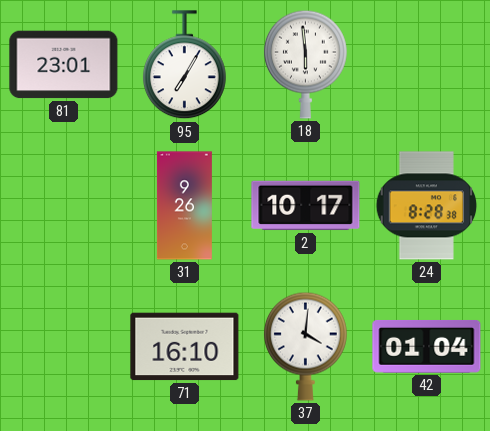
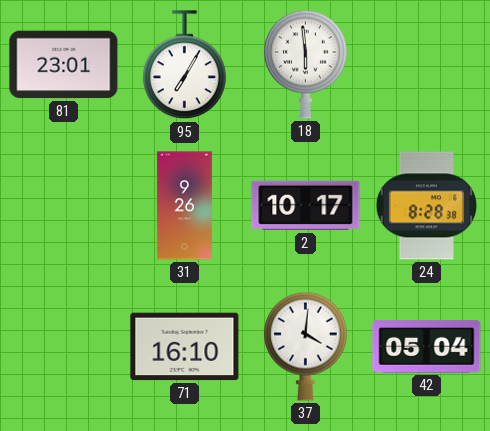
42: 01:04 -> 05:04
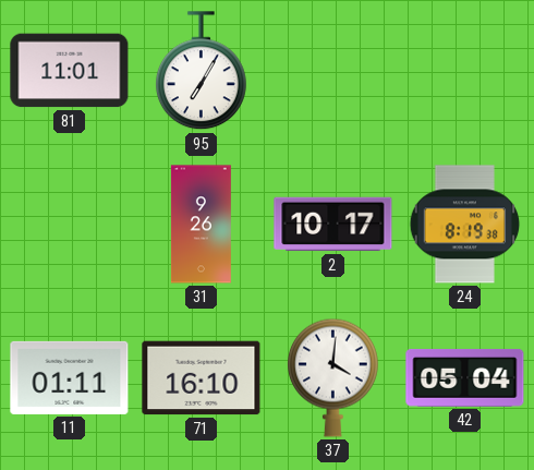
81: 23:01 -> 11:01
18: 5:59 -> none
24: 8:28 -> 8:19
11: none -> 01:11
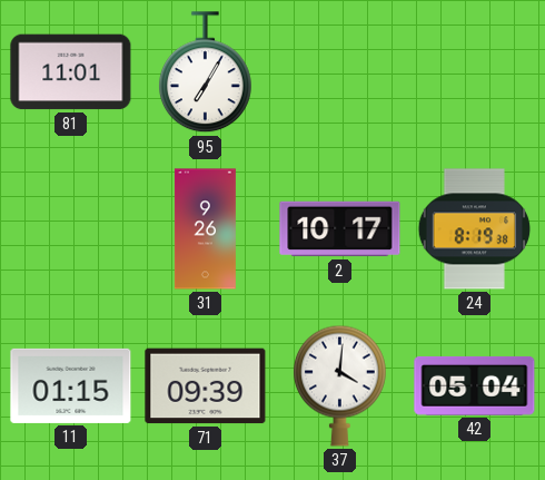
11: 01:11 -> 01:15
71: 16:10 -> 09:39
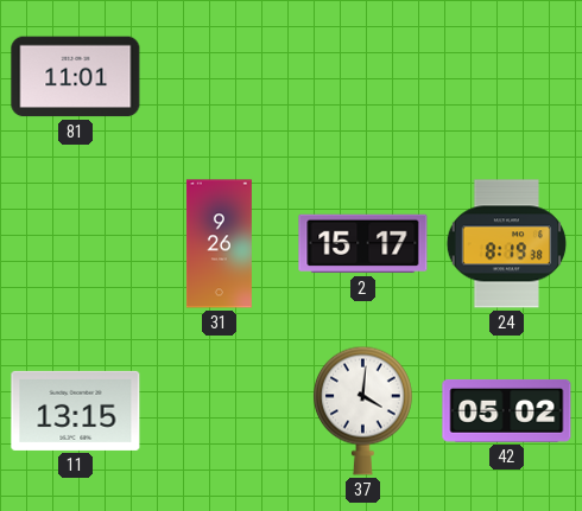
95: 7:05 -> none
2: 10:17 -> 15:17
11: 01:15 -> 13:15
71: 09:39 -> none
42: 05:04 -> 05:02
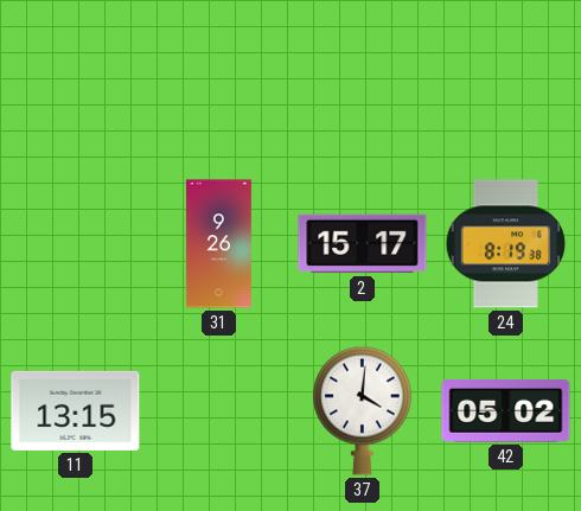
81: 11:01 -> none
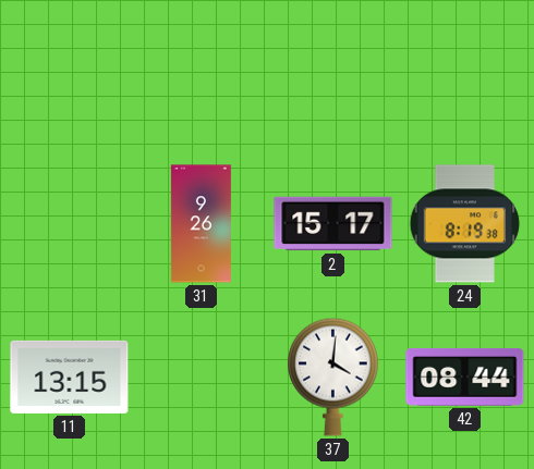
42: 05:02 -> 08:44
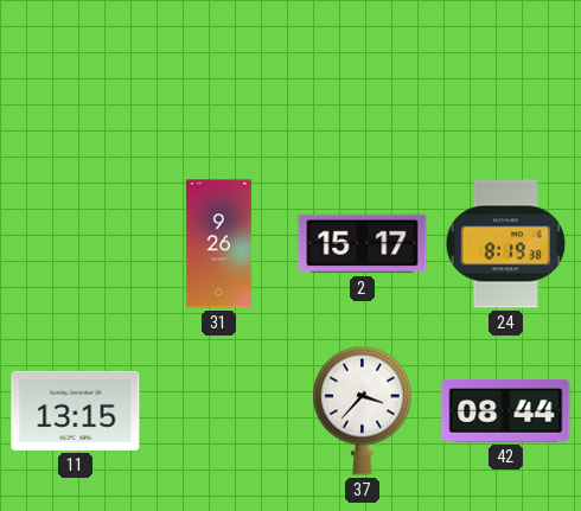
37: 4:01 -> 3:37
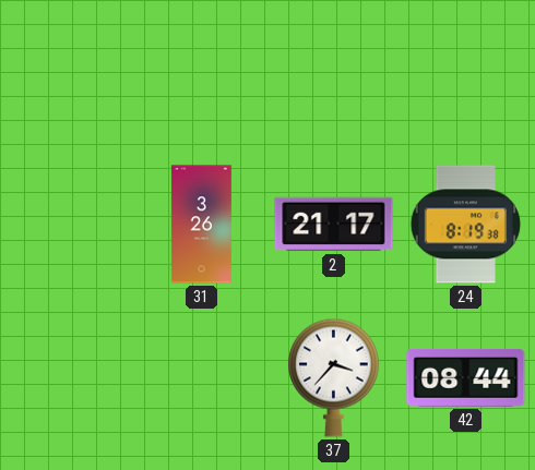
31: 9:26 -> 3:26
2: 15:17 -> 21:17
11: 13:15 -> none
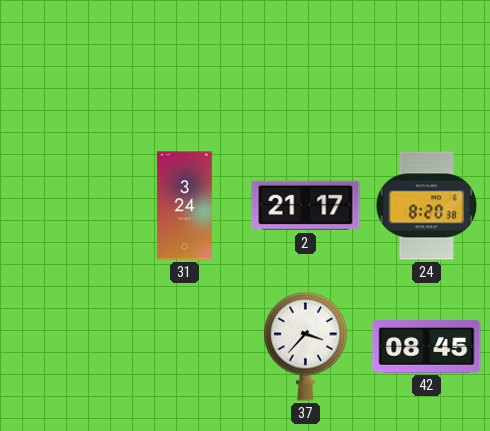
31: 3:26 -> 3:24
24: 8:19 -> 8:20
42: 08:44 -> 08:45
